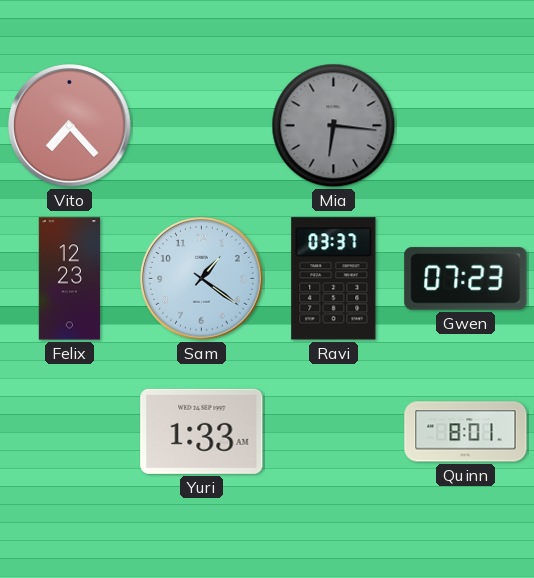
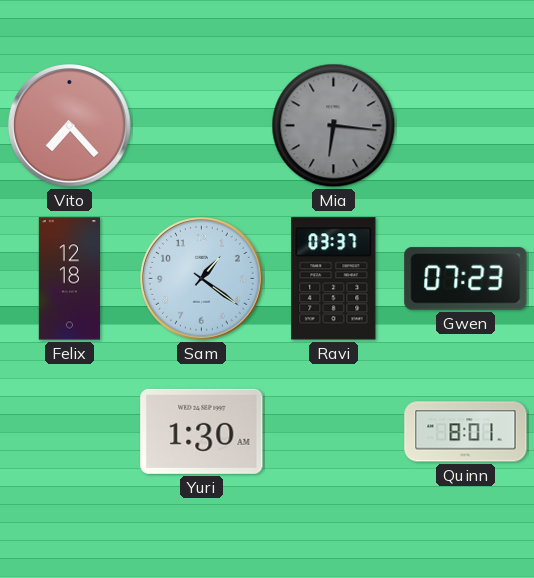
Felix: 12:23 -> 12:18
Yuri: 1:33 -> 1:30
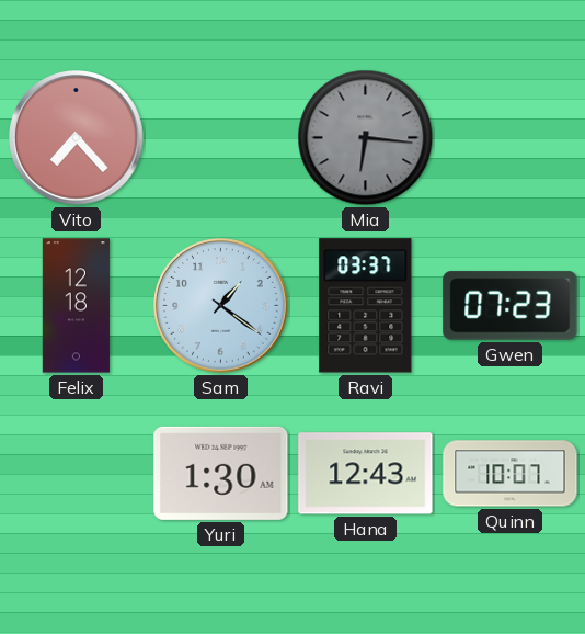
Hana: none -> 12:43
Quinn: 8:01 -> 10:07
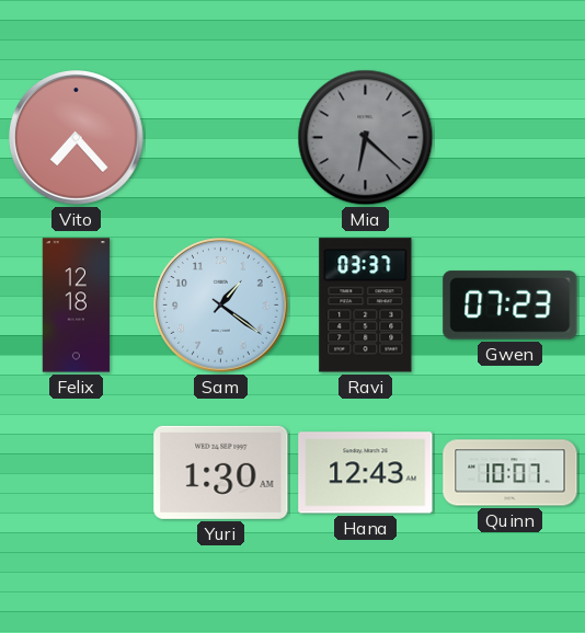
Mia: 6:16 -> 6:22
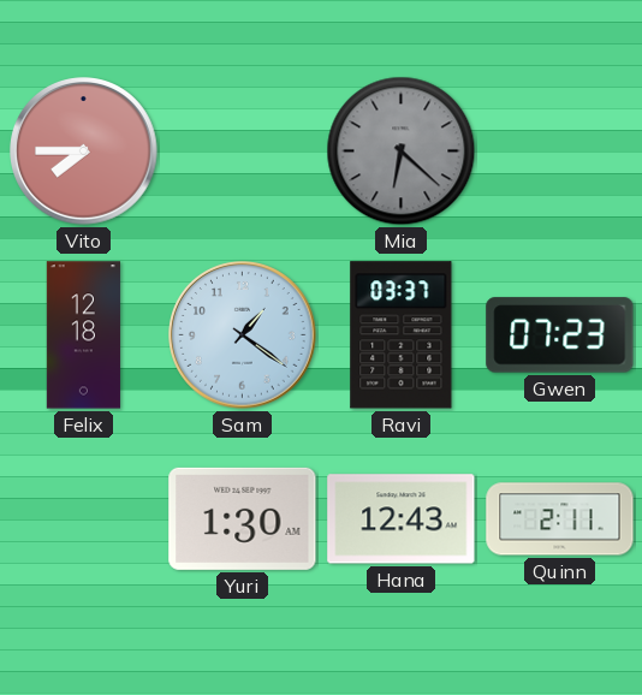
Vito: 7:23 -> 7:45
Quinn: 10:07 -> 2:11
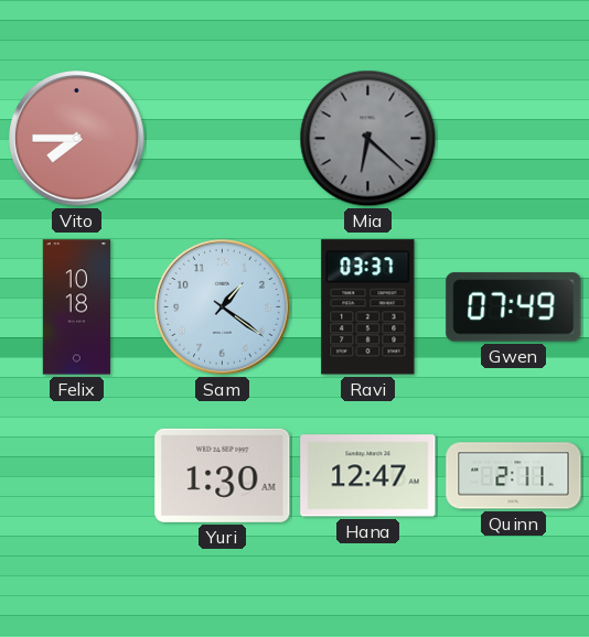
Felix: 12:18 -> 10:18
Gwen: 07:23 -> 07:49
Hana: 12:43 -> 12:47
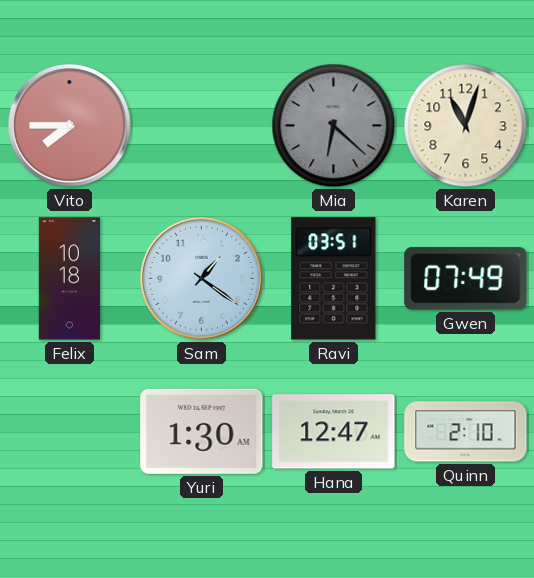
Karen: none -> 11:03
Ravi: 03:37 -> 03:51
Quinn: 2:11 -> 2:10
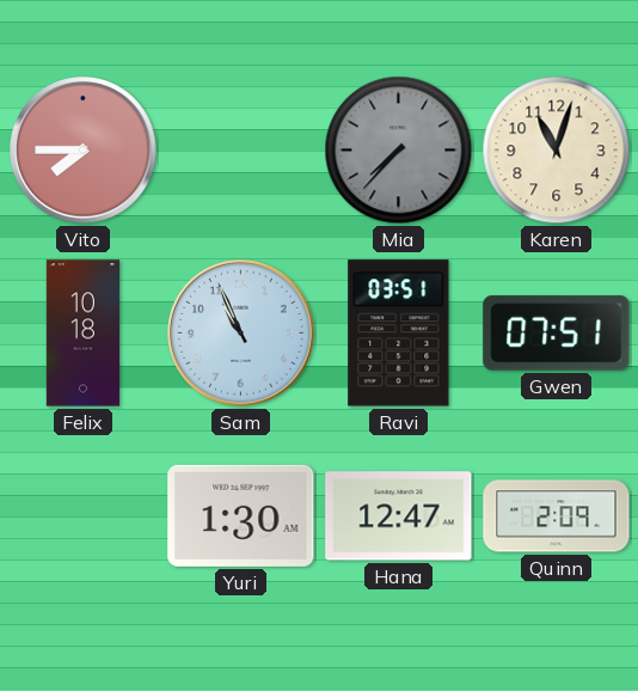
Mia: 6:22 -> 7:37
Sam: 1:21 -> 10:56
Gwen: 07:49 -> 07:51
Quinn: 2:10 -> 2:09
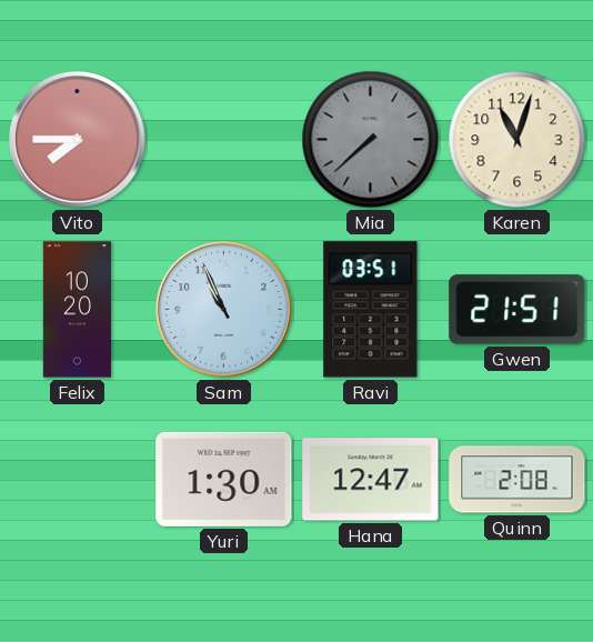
Mia: 7:37 -> 7:38
Felix: 10:18 -> 10:20
Gwen: 07:51 -> 21:51
Quinn: 2:09 -> 2:08
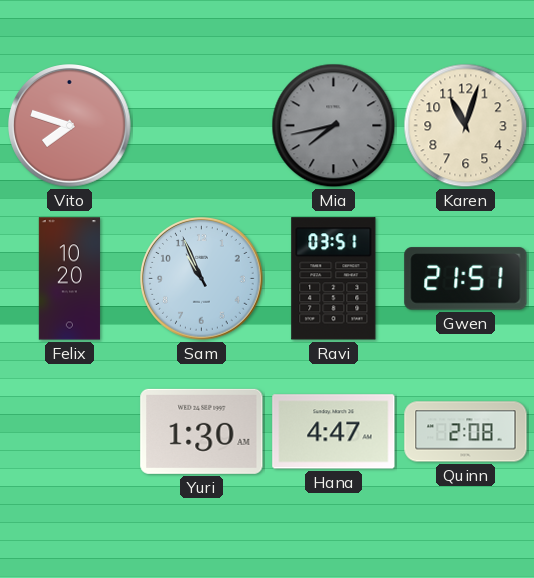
Vito: 7:45 -> 7:48
Mia: 7:38 -> 7:43
Hana: 12:47 -> 4:47
